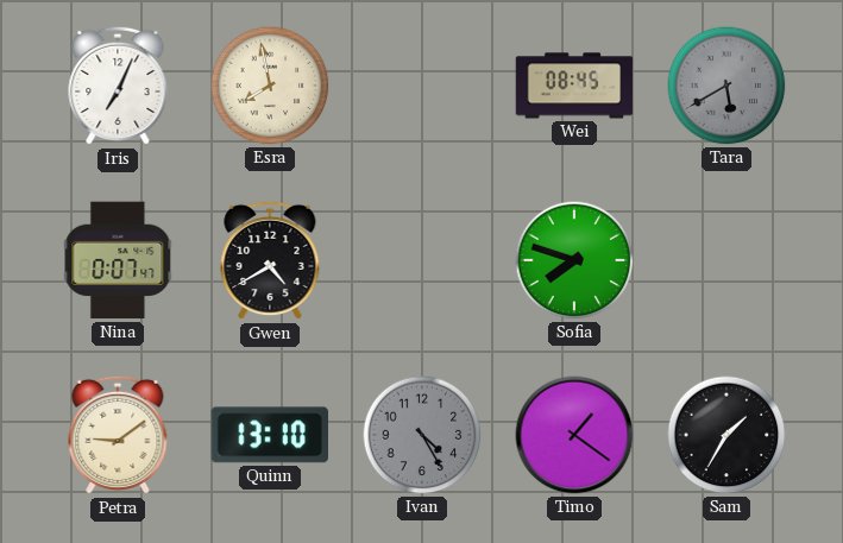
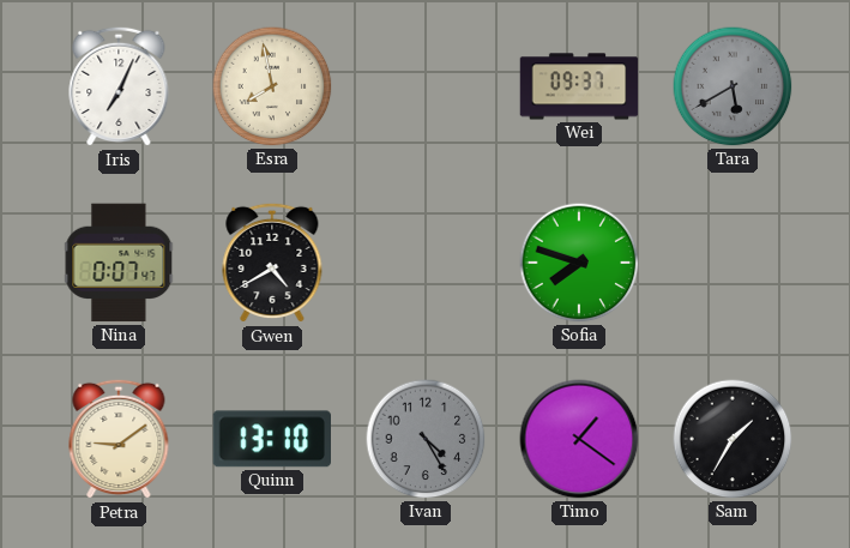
Wei: 08:45 -> 09:37
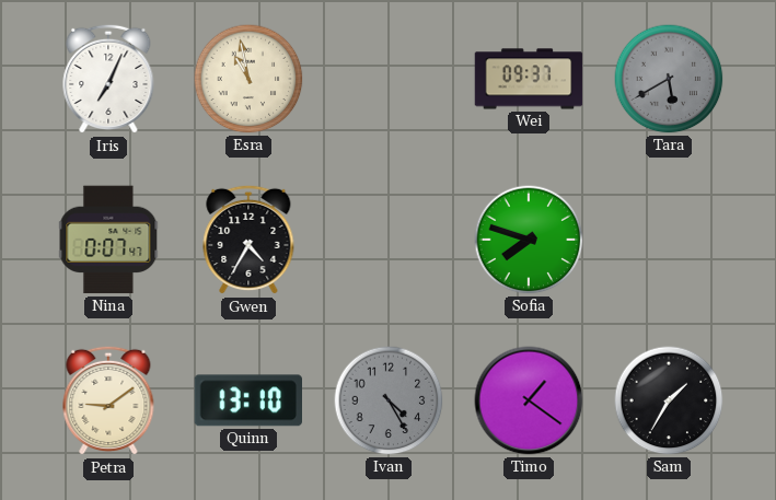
Esra: 7:58 -> 10:58
Gwen: 4:40 -> 4:35
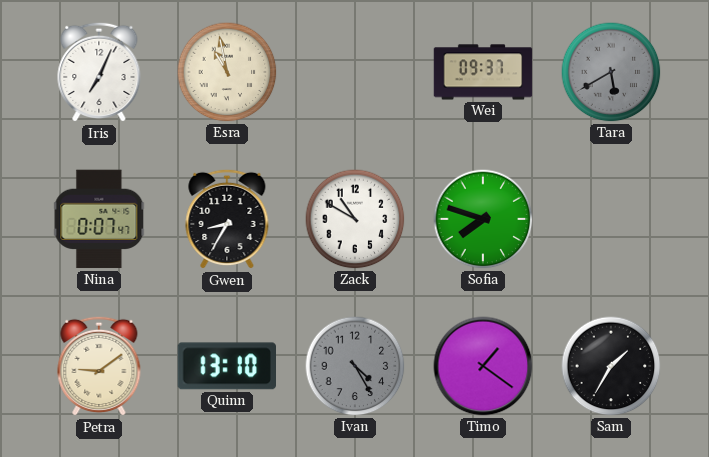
Gwen: 4:35 -> 8:35
Zack: none -> 10:50
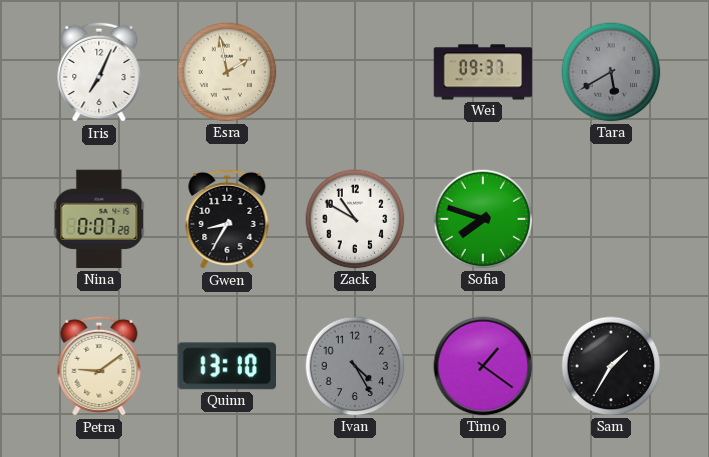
Esra: 10:58 -> 1:58
Nina: 0:07:47 -> 0:07:28
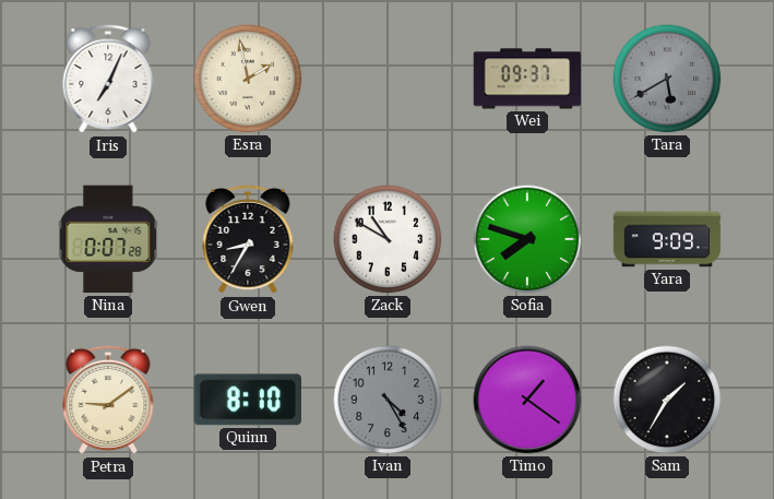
Yara: none -> 9:09
Quinn: 13:10 -> 8:10
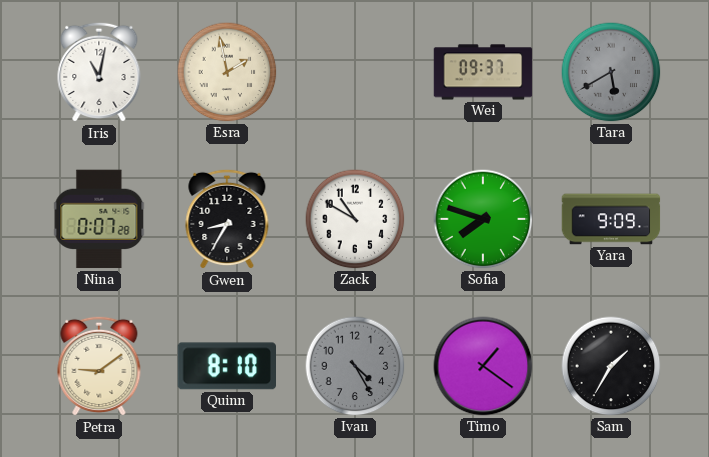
Iris: 7:04 -> 11:02
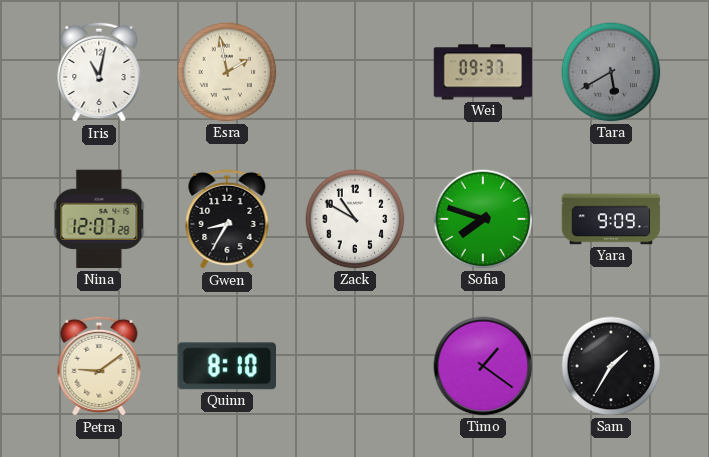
Nina: 0:07 -> 12:07
Ivan: 4:25 -> none
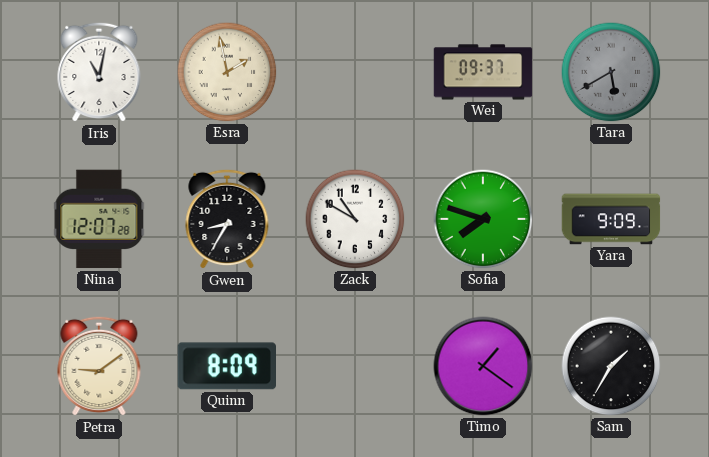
Quinn: 8:10 -> 8:09
